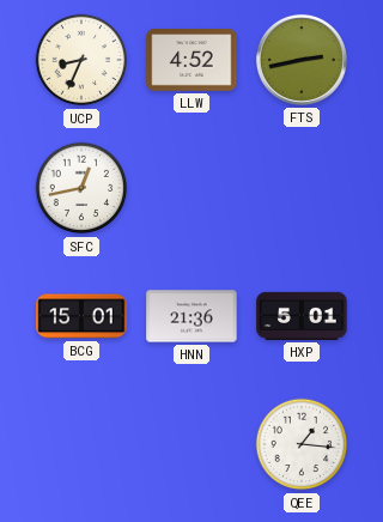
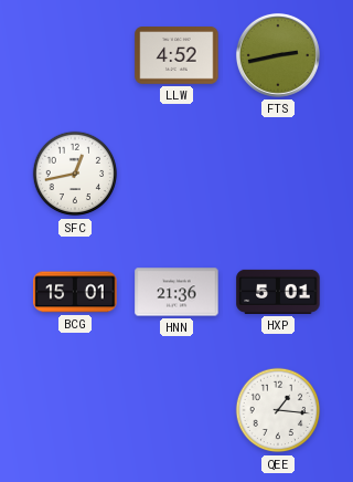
UCP: 8:34 -> none
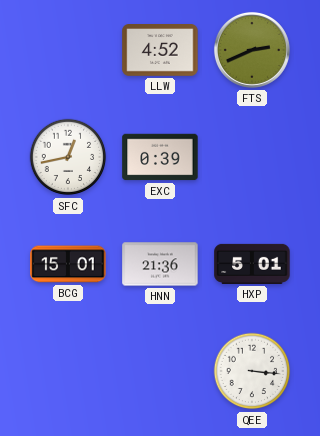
FTS: 2:43 -> 2:41
EXC: none -> 0:39
QEE: 1:16 -> 3:16
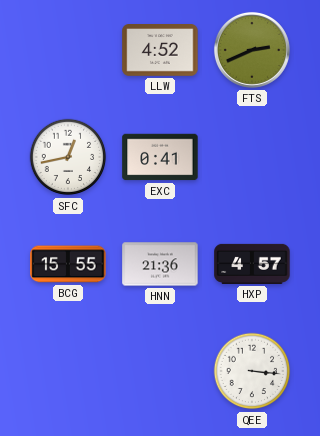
EXC: 0:39 -> 0:41
BCG: 15:01 -> 15:55
HXP: 5:01 -> 4:57
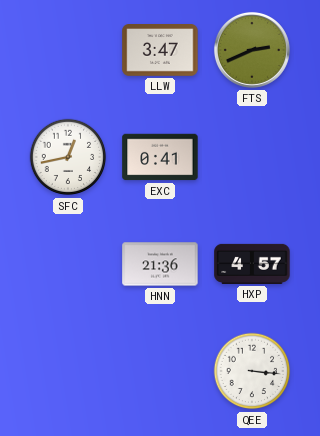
LLW: 4:52 -> 3:47
BCG: 15:55 -> none
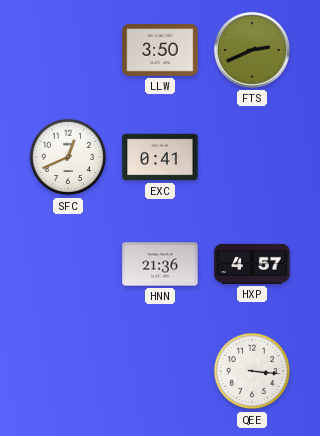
LLW: 3:47 -> 3:50
SFC: 12:43 -> 12:41
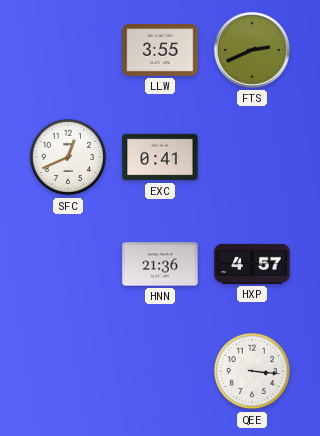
LLW: 3:50 -> 3:55
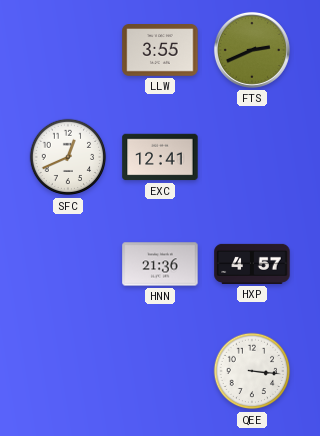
EXC: 0:41 -> 12:41
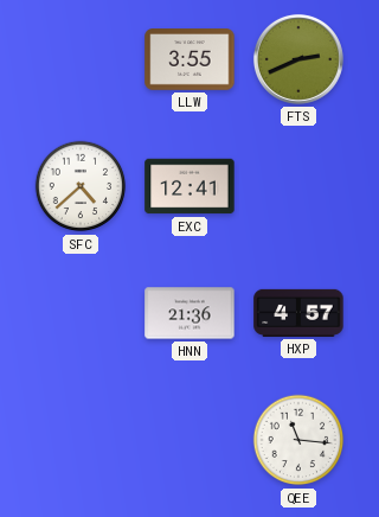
SFC: 12:41 -> 4:38
QEE: 3:16 -> 11:16
